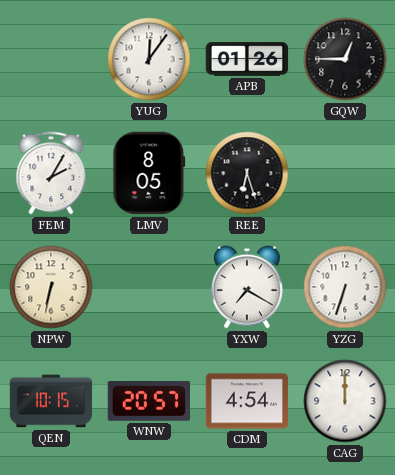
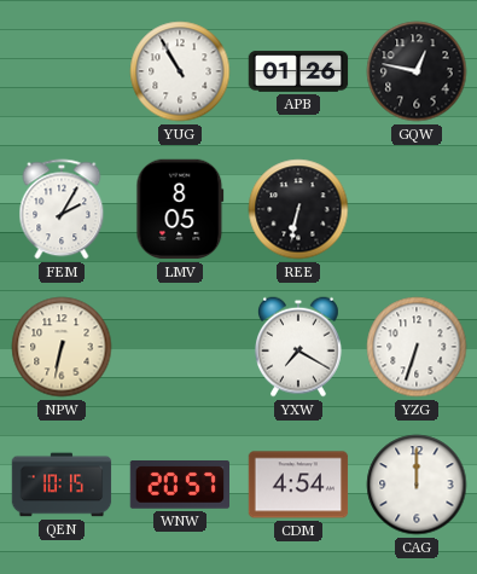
YUG: 12:06 -> 10:55
GQW: 12:45 -> 12:47
REE: 6:27 -> 6:32
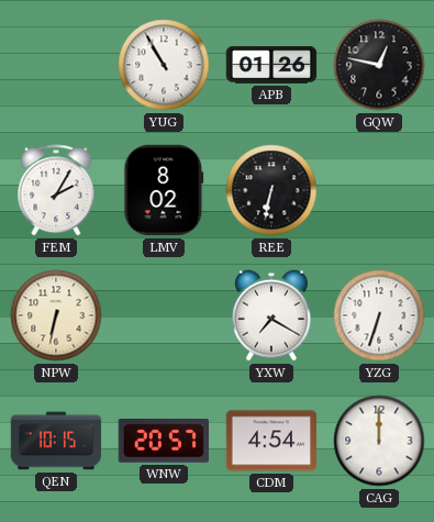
LMV: 8:05 -> 8:02
